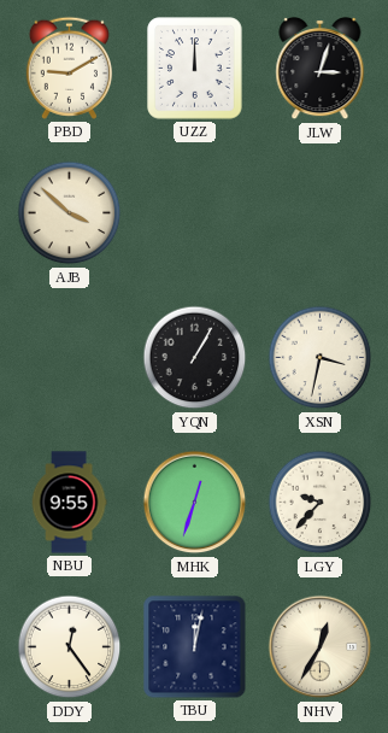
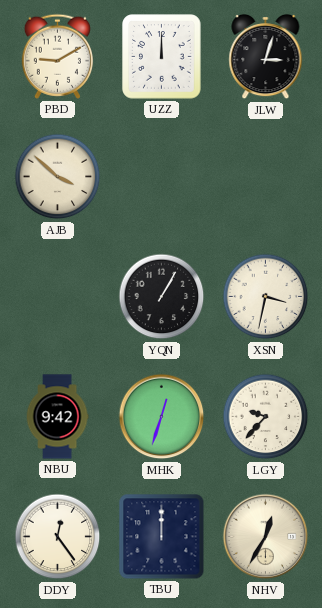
NBU: 9:55 -> 9:42
TBU: 12:02 -> 12:00
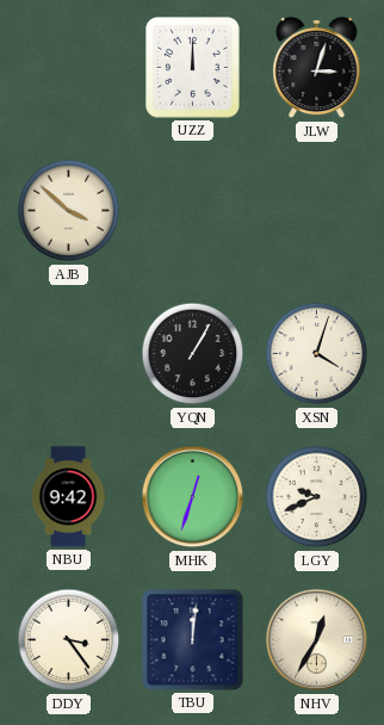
PBD: 9:10 -> none
XSN: 3:32 -> 4:03
LGY: 9:37 -> 9:41
DDY: 12:24 -> 3:24
TBU: 12:00 -> 12:01
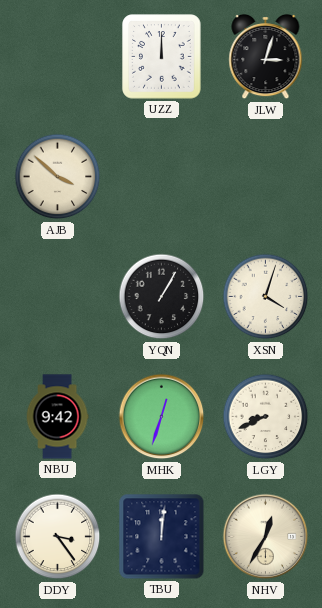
LGY: 9:41 -> 8:41
